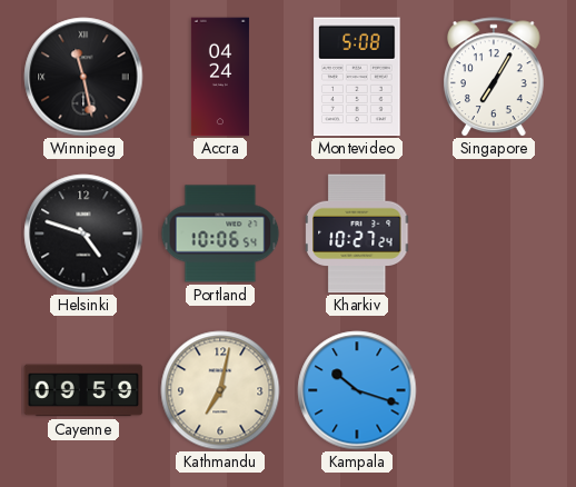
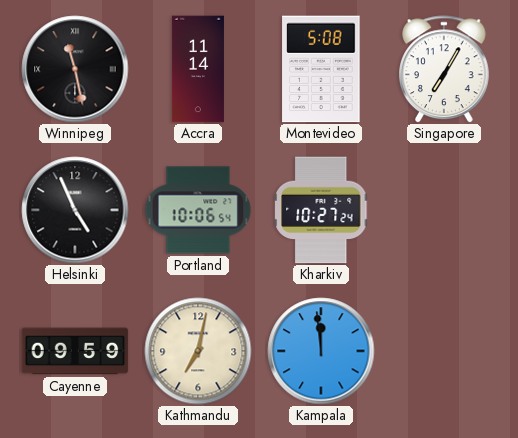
Accra: 04:24 -> 11:14
Helsinki: 4:48 -> 4:56
Kampala: 10:18 -> 11:59
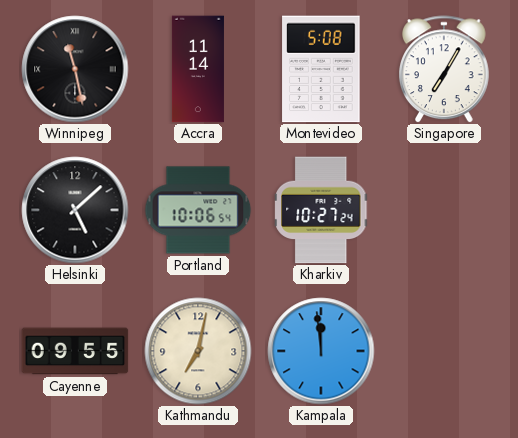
Helsinki: 4:56 -> 5:08
Cayenne: 09:59 -> 09:55
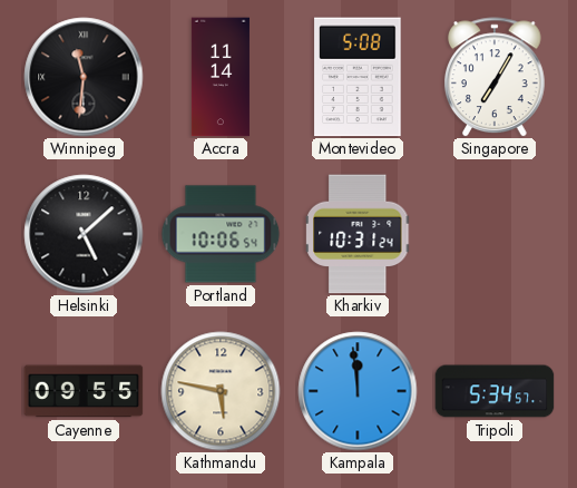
Winnipeg: 11:28 -> 11:31
Kharkiv: 10:27 -> 10:31
Kathmandu: 7:02 -> 5:47
Tripoli: none -> 5:34
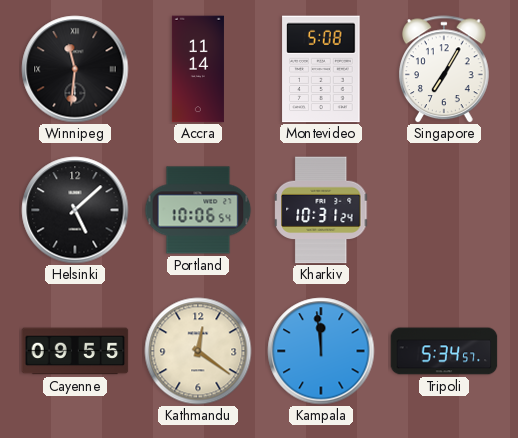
Kathmandu: 5:47 -> 12:21
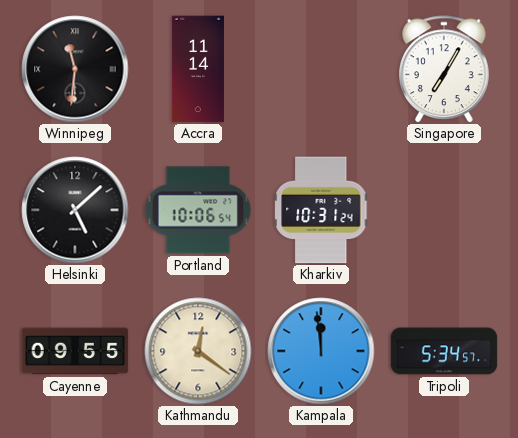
Montevideo: 5:08 -> none
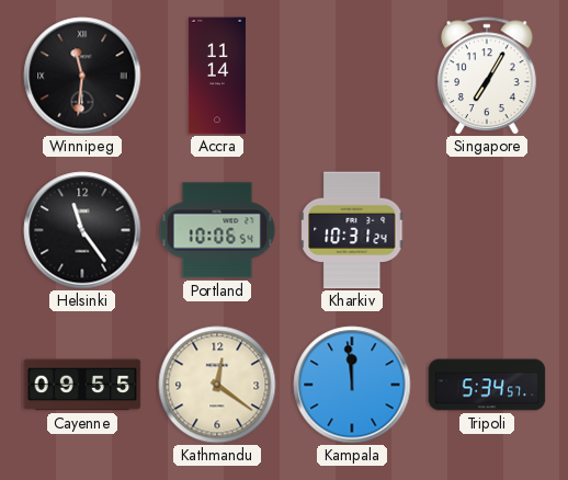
Helsinki: 5:08 -> 11:24
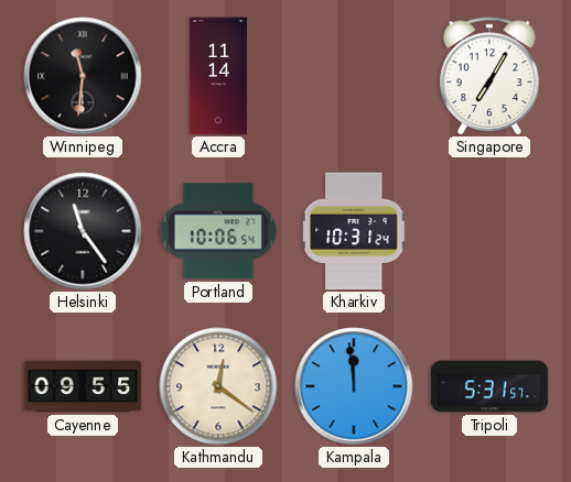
Tripoli: 5:34 -> 5:31
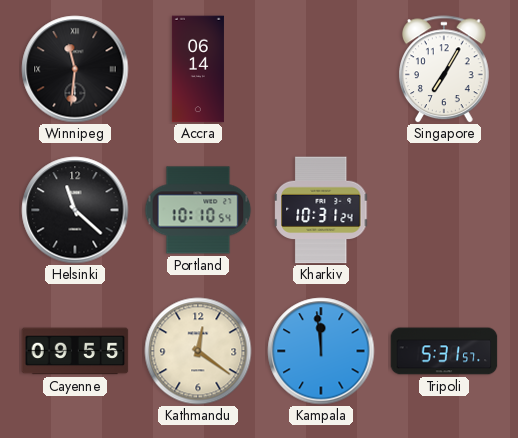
Accra: 11:14 -> 06:14
Helsinki: 11:24 -> 11:22
Portland: 10:06 -> 10:10
